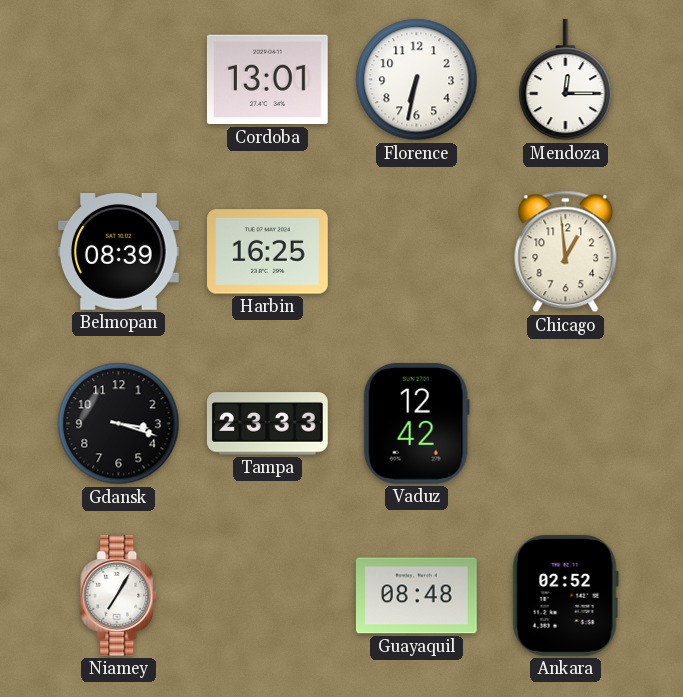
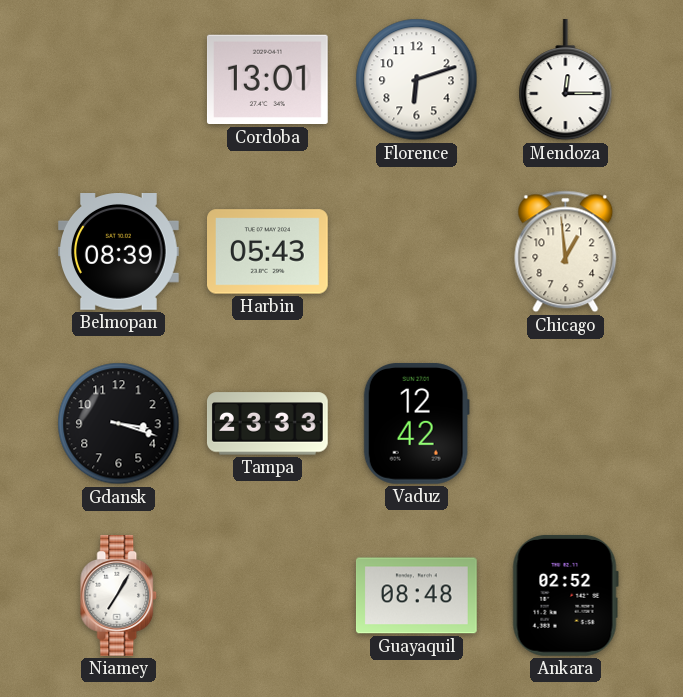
Florence: 6:32 -> 6:12
Harbin: 16:25 -> 05:43
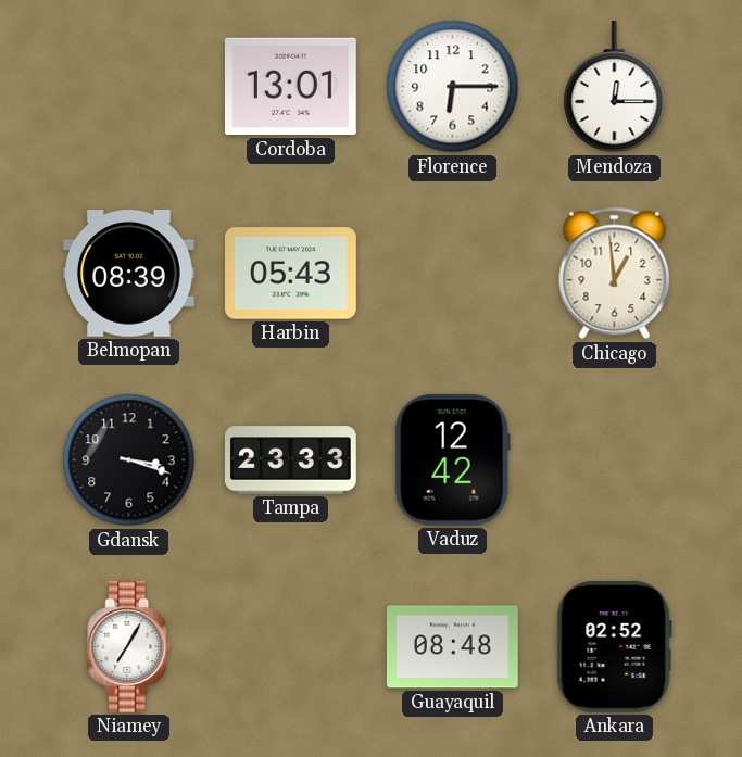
Florence: 6:12 -> 6:15
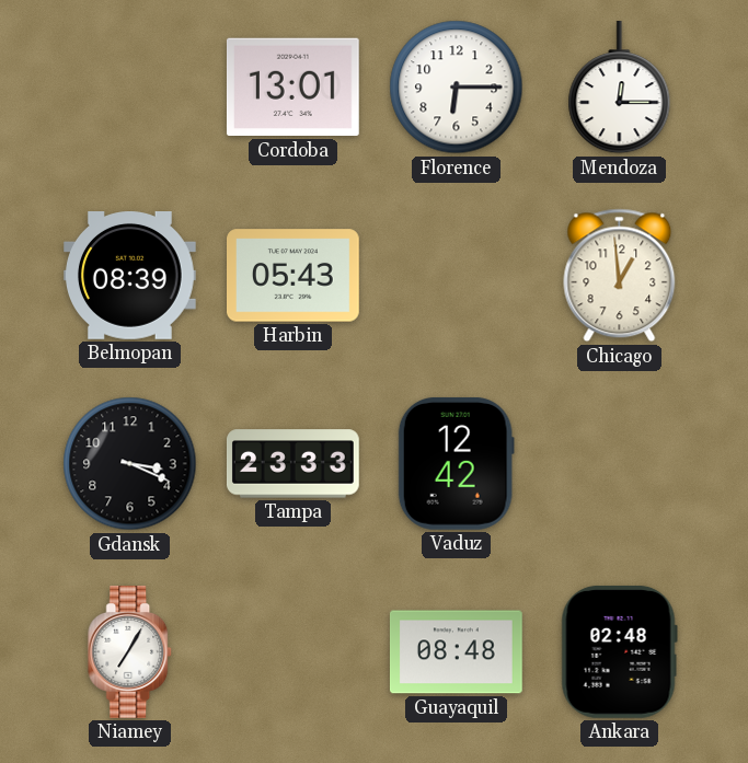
Gdansk: 3:18 -> 3:19
Ankara: 02:52 -> 02:48
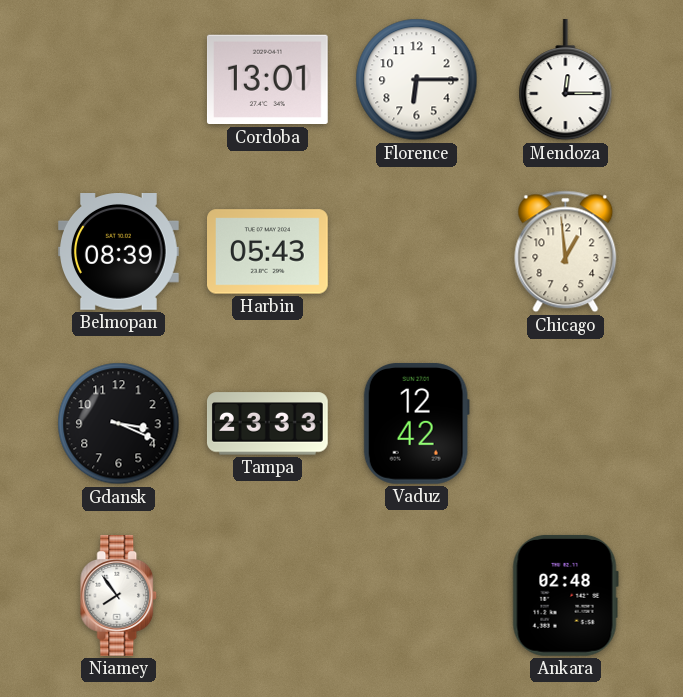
Niamey: 7:05 -> 7:54
Guayaquil: 08:48 -> none
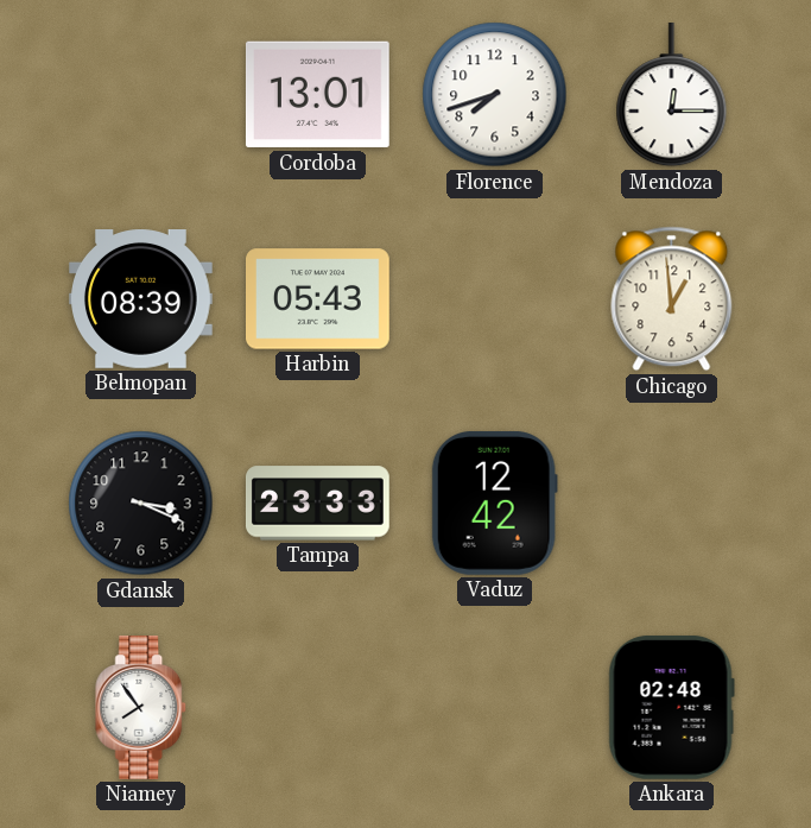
Florence: 6:15 -> 7:42
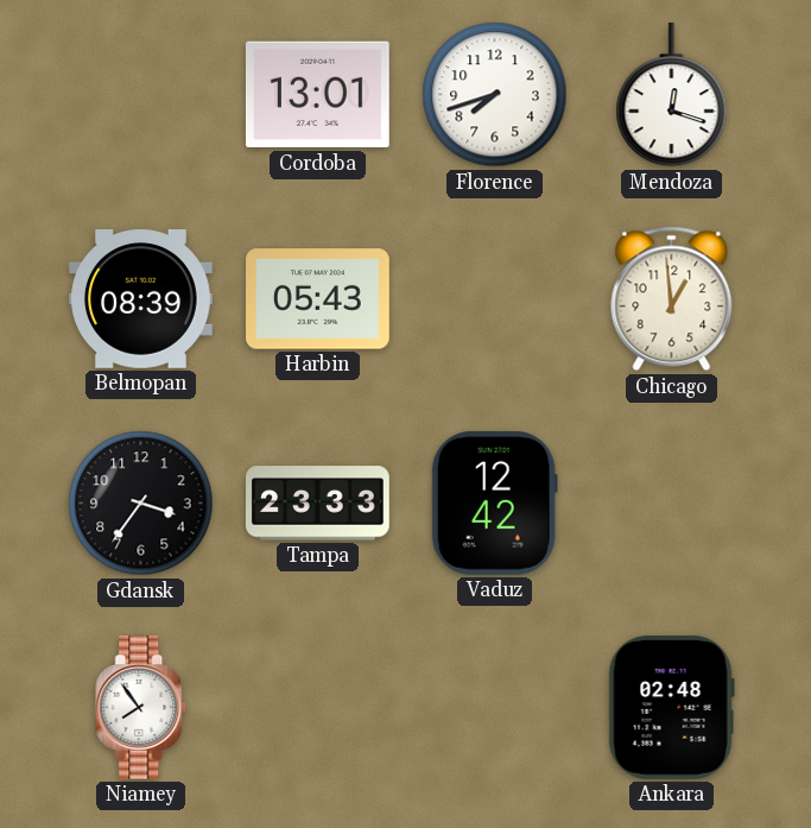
Mendoza: 12:15 -> 12:18
Gdansk: 3:19 -> 3:36
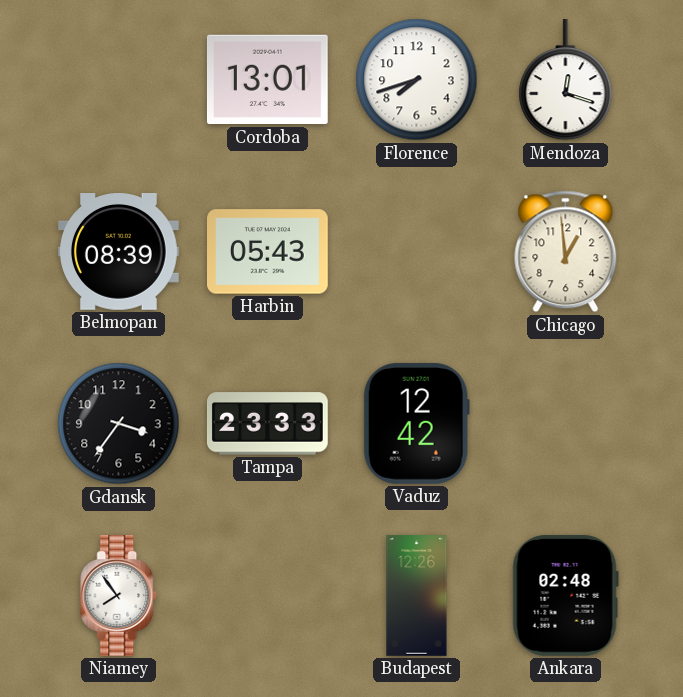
Budapest: none -> 12:26
